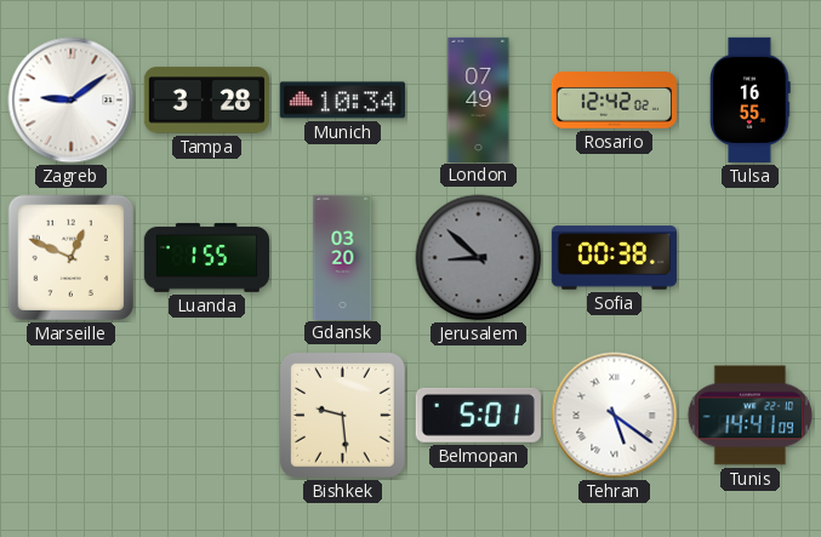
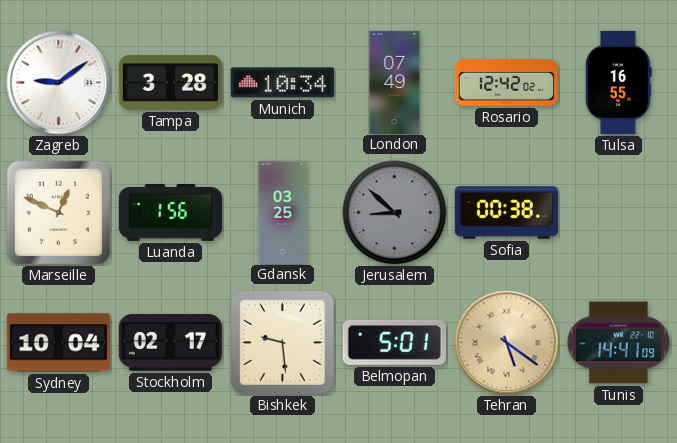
Luanda: 1:55 -> 1:56
Gdansk: 03:20 -> 03:25
Sydney: none -> 10:04
Stockholm: none -> 02:17
Tehran dial: white -> champagne
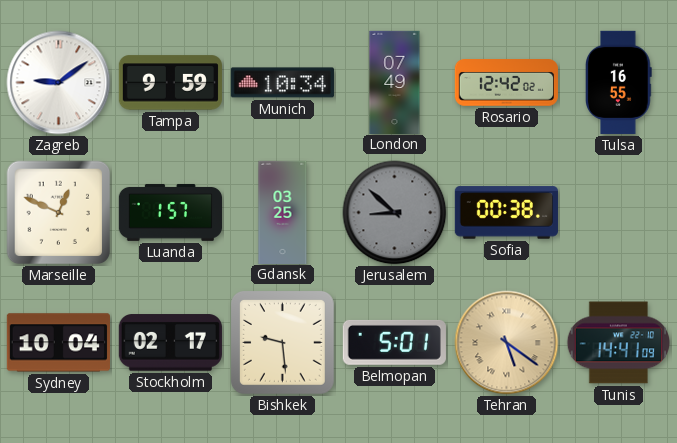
Tampa: 3:28 -> 9:59
Luanda: 1:56 -> 1:57
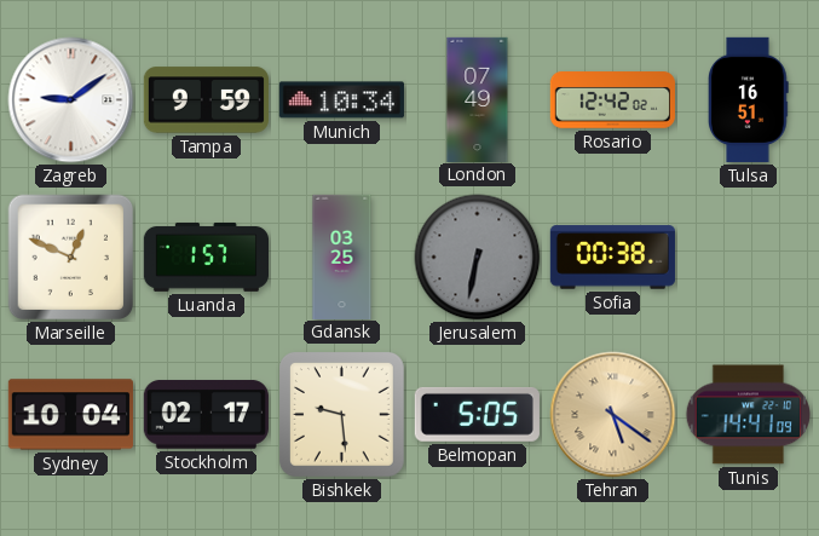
Tulsa: 16:55 -> 16:51
Jerusalem: 8:52 -> 6:32
Belmopan: 5:01 -> 5:05
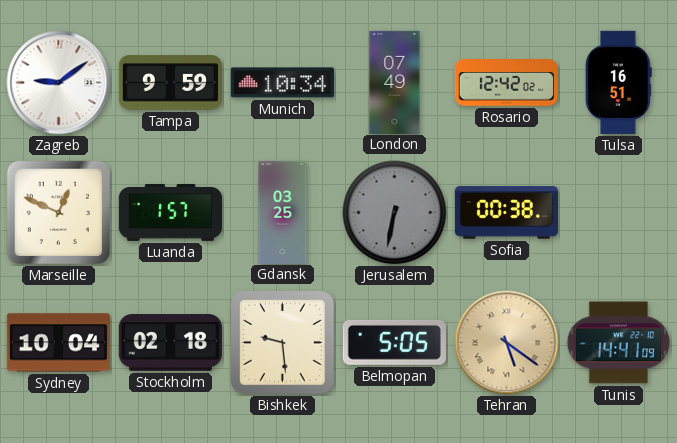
Stockholm: 02:17 -> 02:18
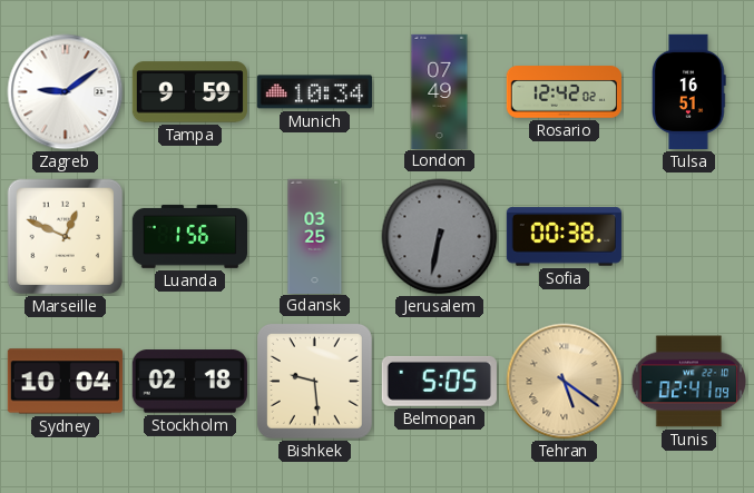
Luanda: 1:57 -> 1:56
Tunis: 14:41 -> 02:41
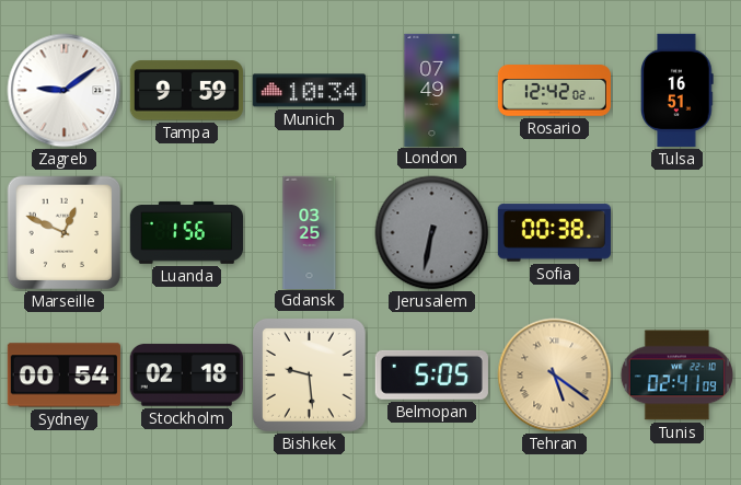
Sydney: 10:04 -> 00:54
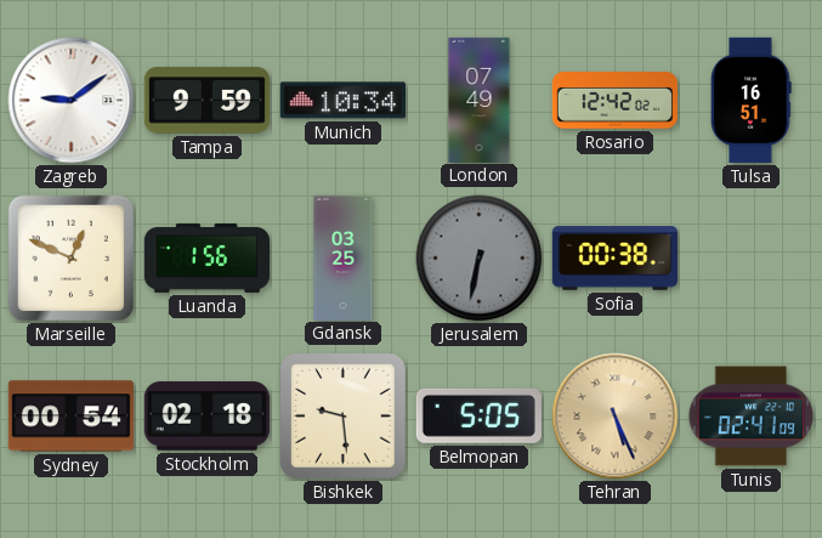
Tehran: 5:21 -> 5:26
